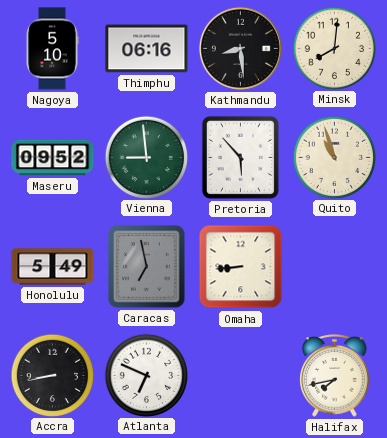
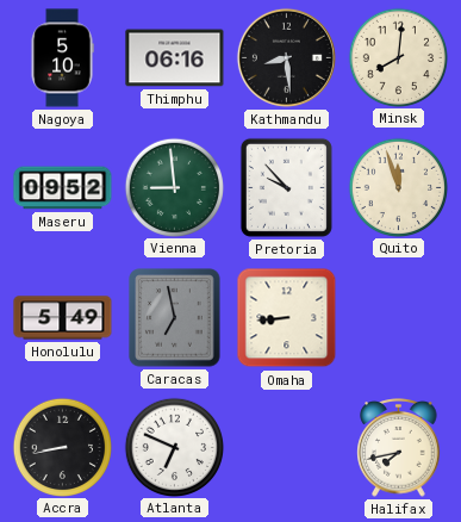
Pretoria: 5:53 -> 9:53
Quito: 10:57 -> 11:57
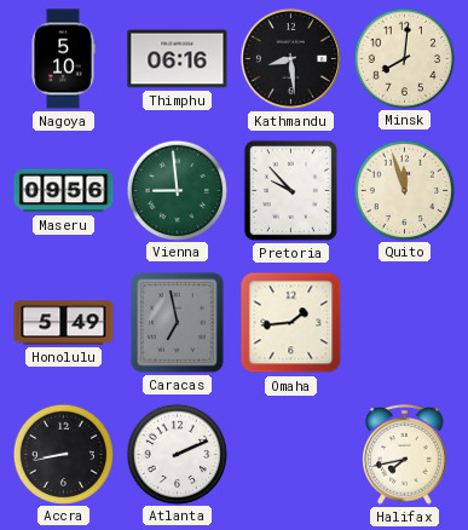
Maseru: 09:52 -> 09:56
Omaha: 8:44 -> 1:44
Atlanta: 6:49 -> 2:11
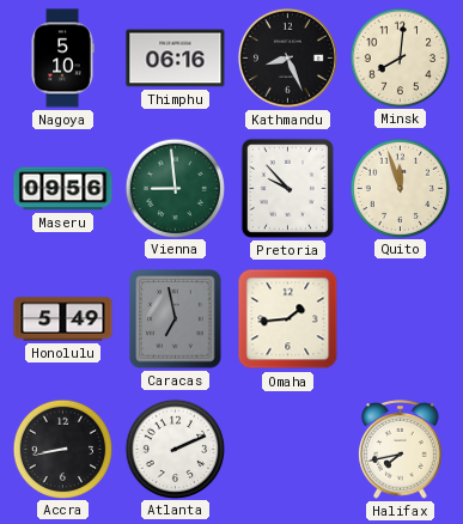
Kathmandu: 8:29 -> 8:26
